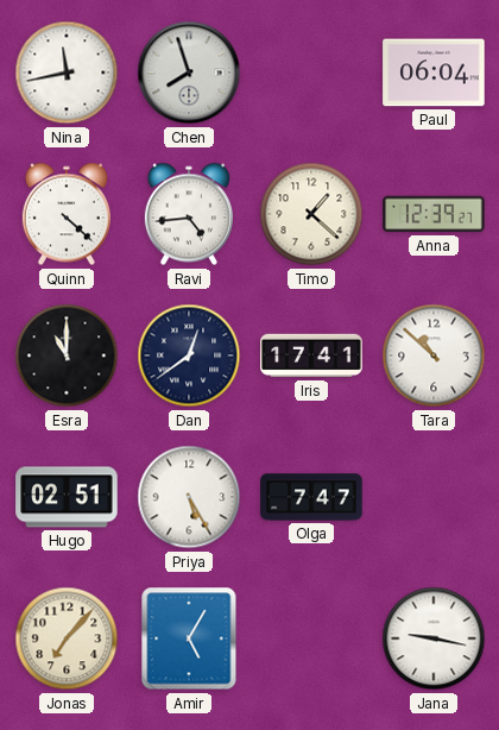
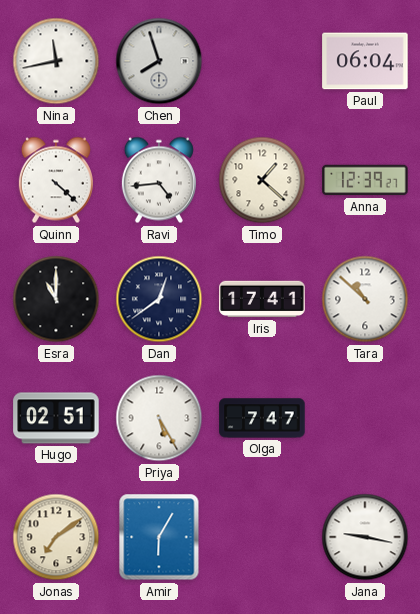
Jonas: 7:07 -> 7:09
Amir: 5:05 -> 6:05
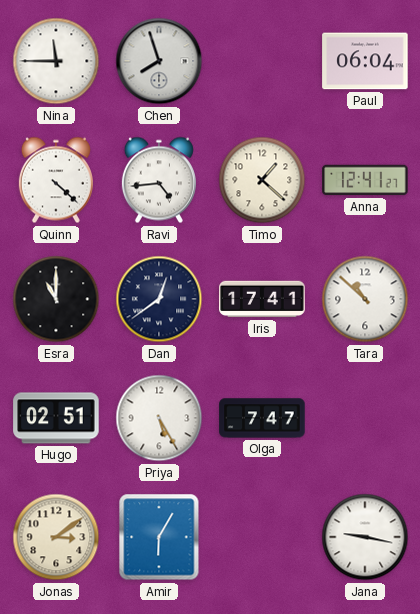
Nina: 11:43 -> 11:45
Anna: 12:39 -> 12:41
Jonas: 7:09 -> 3:09
